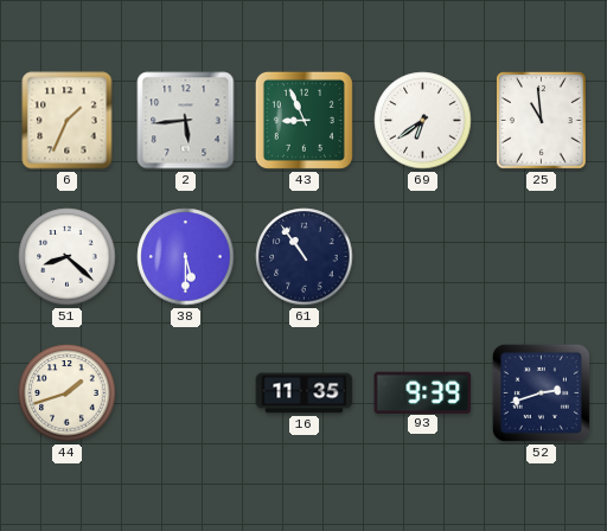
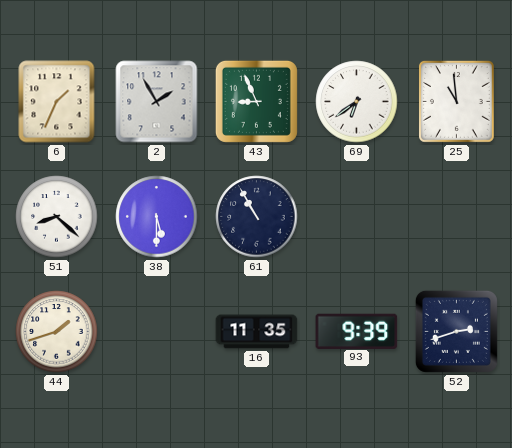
2: 5:44 -> 1:55
61: 10:54 -> 10:55
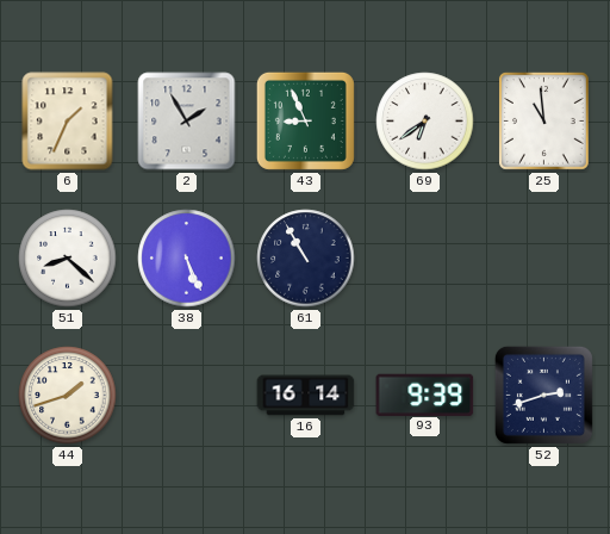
38: 5:30 -> 5:26
16: 11:35 -> 16:14
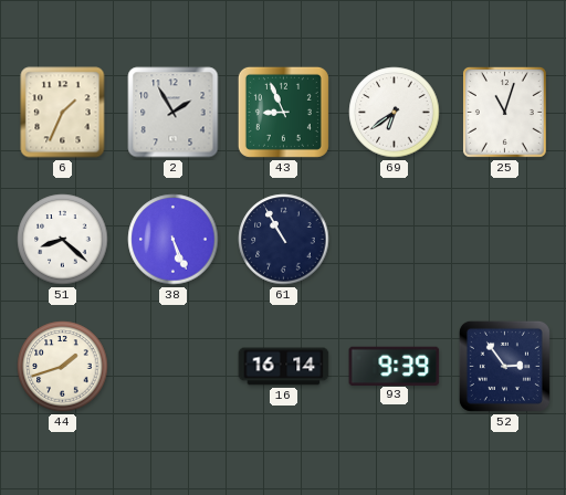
25: 10:59 -> 11:03
52: 2:42 -> 2:54
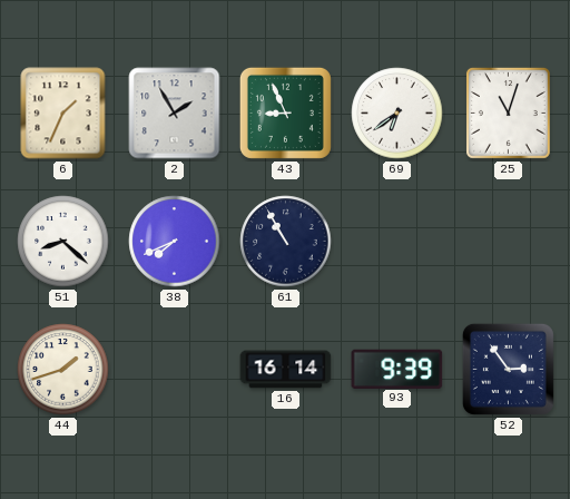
38: 5:26 -> 7:41
